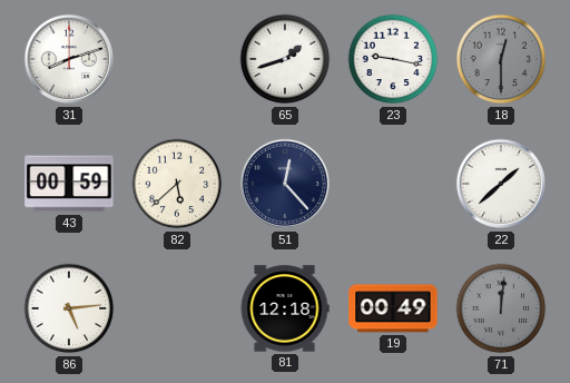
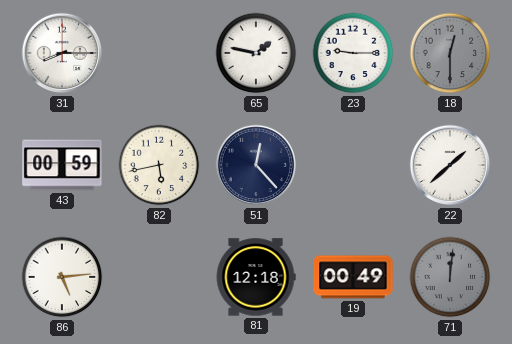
31: 8:12 -> 8:15
65: 1:42 -> 1:47
23: 9:17 -> 9:15
82: 5:38 -> 5:43
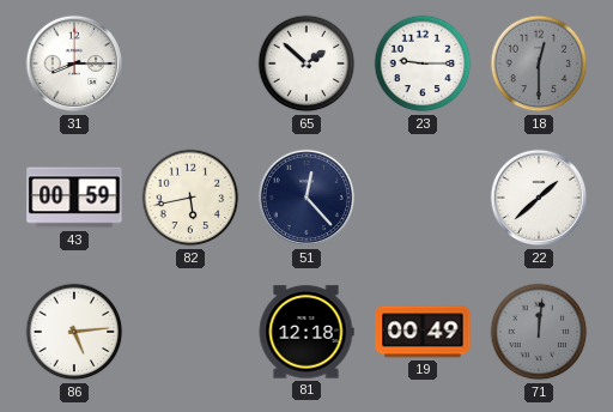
65: 1:47 -> 1:52
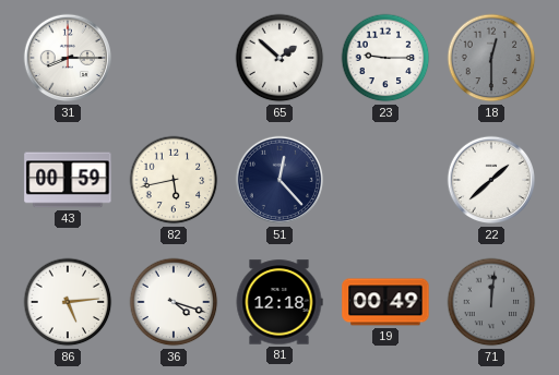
36: none -> 4:18
